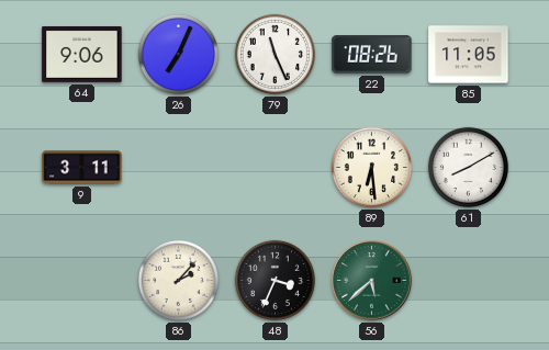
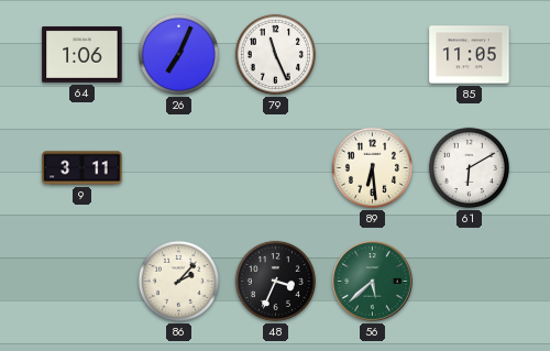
64: 9:06 -> 1:06
22: 08:26 -> none
61: 8:10 -> 6:10
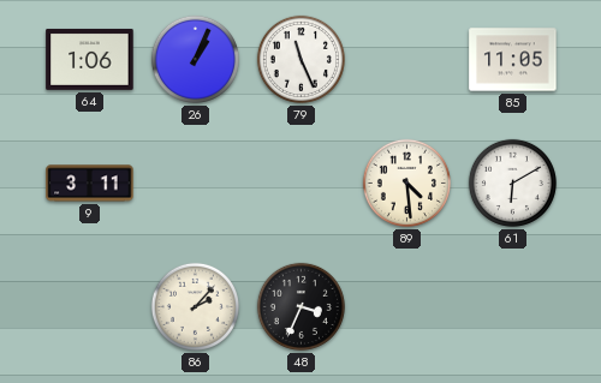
26: 7:04 -> 1:04
89: 6:29 -> 4:29
56: 5:38 -> none
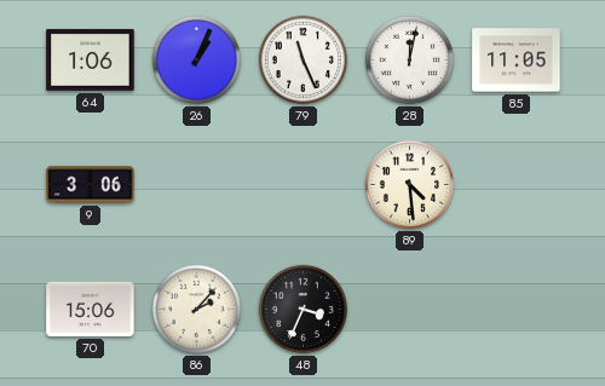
28: none -> 12:02
9: 3:11 -> 3:06
61: 6:10 -> none
70: none -> 15:06
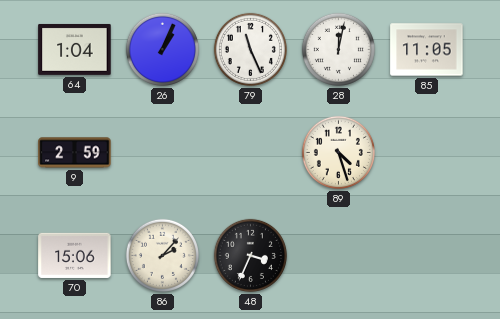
64: 1:06 -> 1:04
9: 3:06 -> 2:59
89: 4:29 -> 4:27
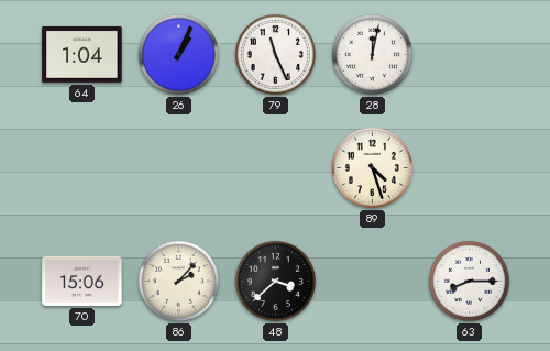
85: 11:05 -> none
9: 2:59 -> none
48: 3:34 -> 3:38
63: none -> 8:15
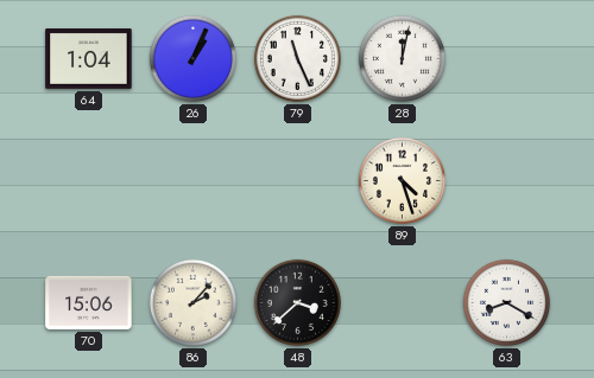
63: 8:15 -> 8:20
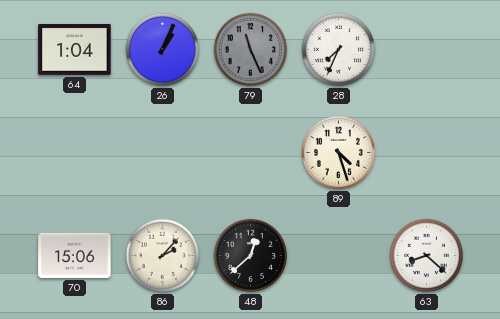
79 dial: white -> grey
28: 12:02 -> 7:34
48: 3:38 -> 12:38
63: 8:20 -> 8:22
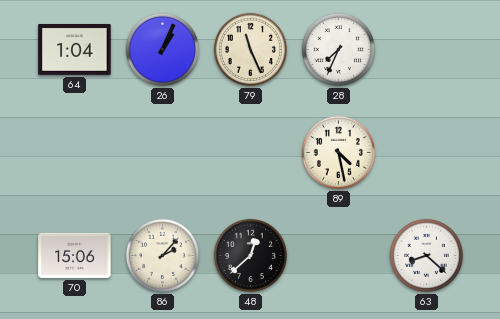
79 dial: grey -> cream
89: 4:27 -> 4:28
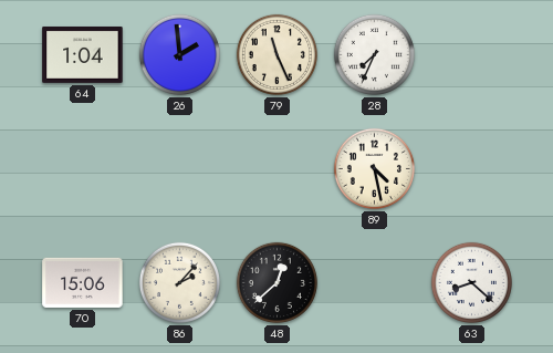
26: 1:04 -> 1:59
